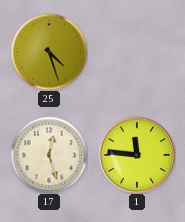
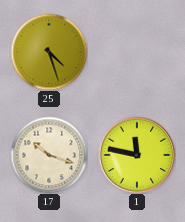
17: 12:27 -> 10:18
1: 11:46 -> 11:47
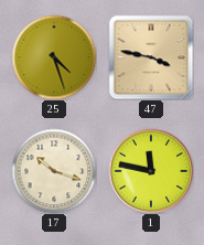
47: none -> 3:47
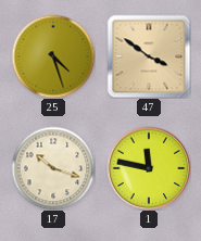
47: 3:47 -> 3:51
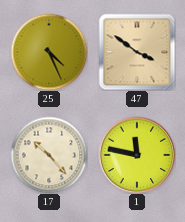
25: 4:27 -> 4:26
17: 10:18 -> 10:23
